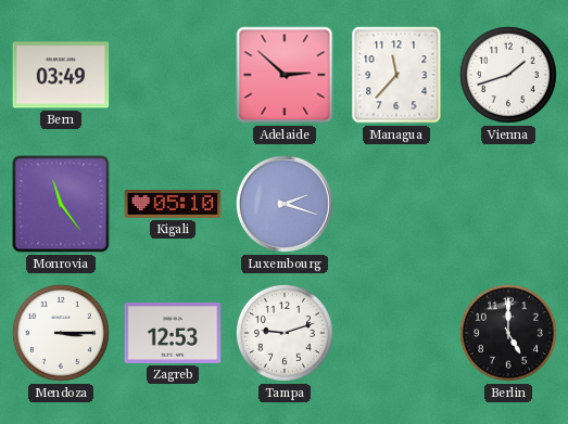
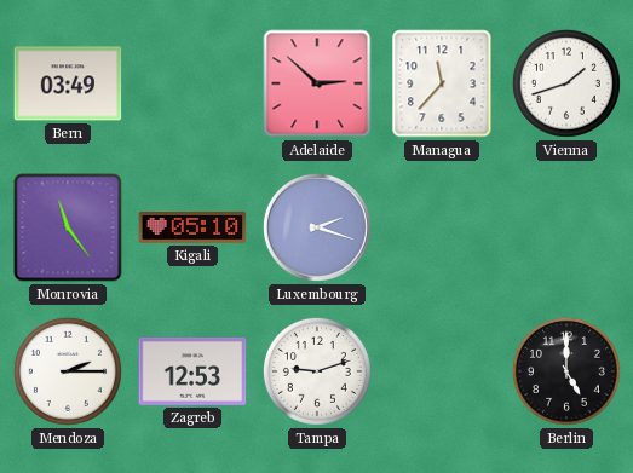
Mendoza: 3:15 -> 2:15
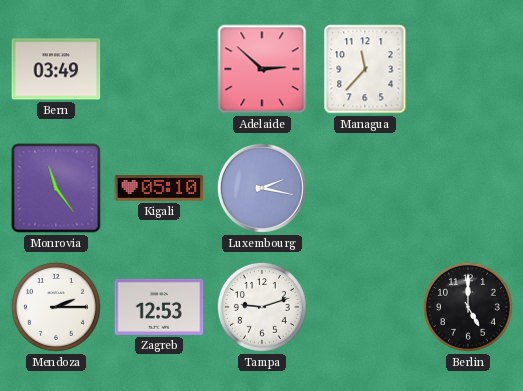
Vienna: 1:42 -> none
Luxembourg: 2:18 -> 2:17
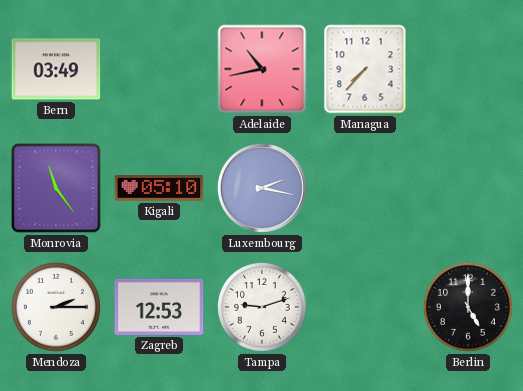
Adelaide: 2:52 -> 10:43
Managua: 11:37 -> 7:37
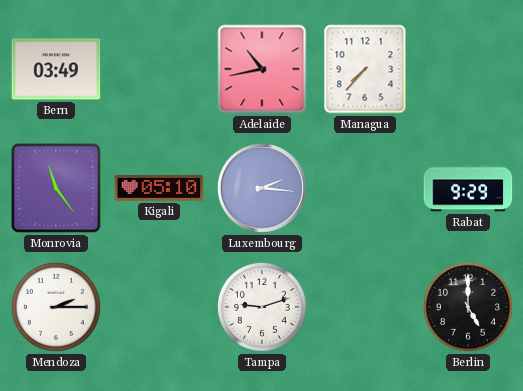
Luxembourg: 2:17 -> 2:16
Rabat: none -> 9:29
Zagreb: 12:53 -> none
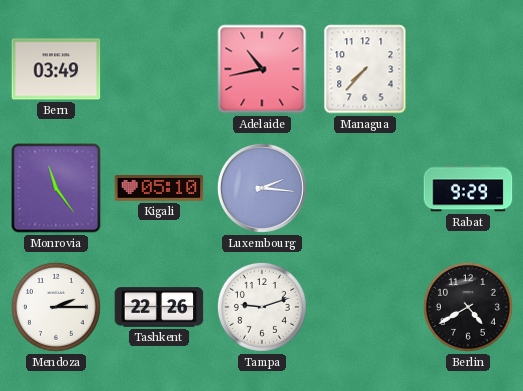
Tashkent: none -> 22:26
Berlin: 5:00 -> 4:40
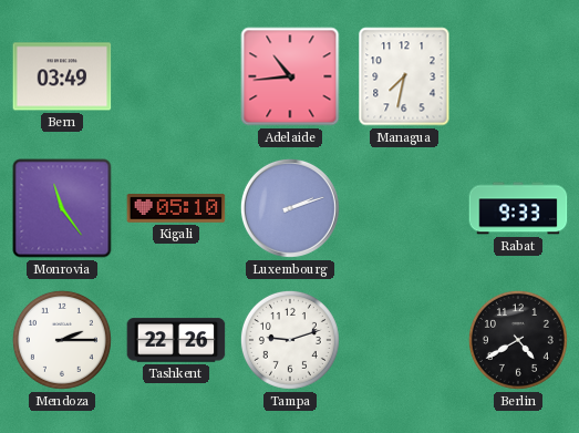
Adelaide: 10:43 -> 10:44
Managua: 7:37 -> 7:32
Luxembourg: 2:16 -> 2:12
Rabat: 9:29 -> 9:33
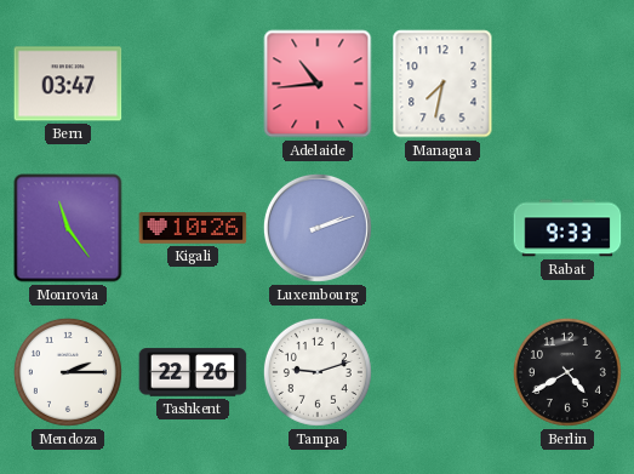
Bern: 03:49 -> 03:47
Kigali: 05:10 -> 10:26
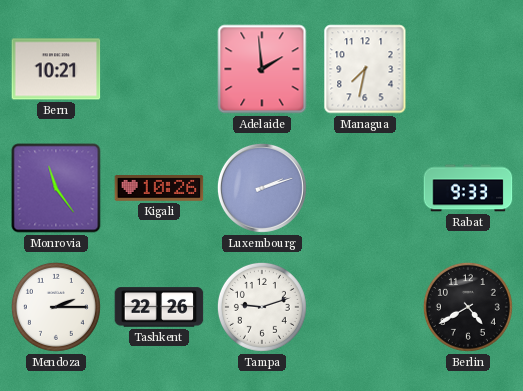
Bern: 03:47 -> 10:21
Adelaide: 10:44 -> 1:59
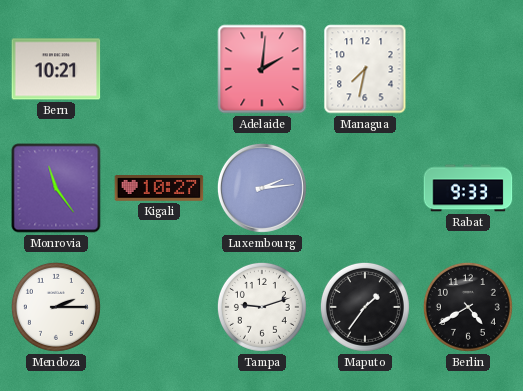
Adelaide: 1:59 -> 2:01
Kigali: 10:26 -> 10:27
Luxembourg: 2:12 -> 2:14
Tashkent: 22:26 -> none
Maputo: none -> 1:36
